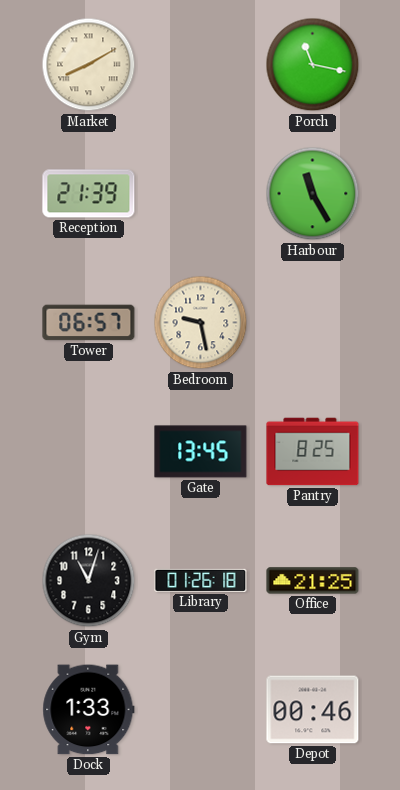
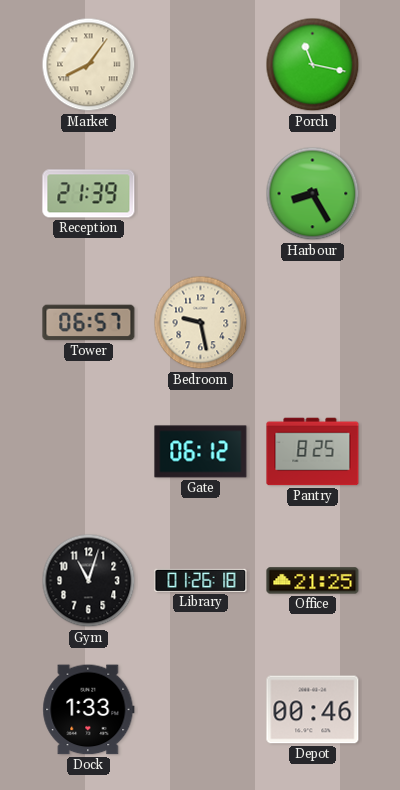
Market: 8:10 -> 8:06
Harbour: 11:25 -> 8:25
Gate: 13:45 -> 06:12
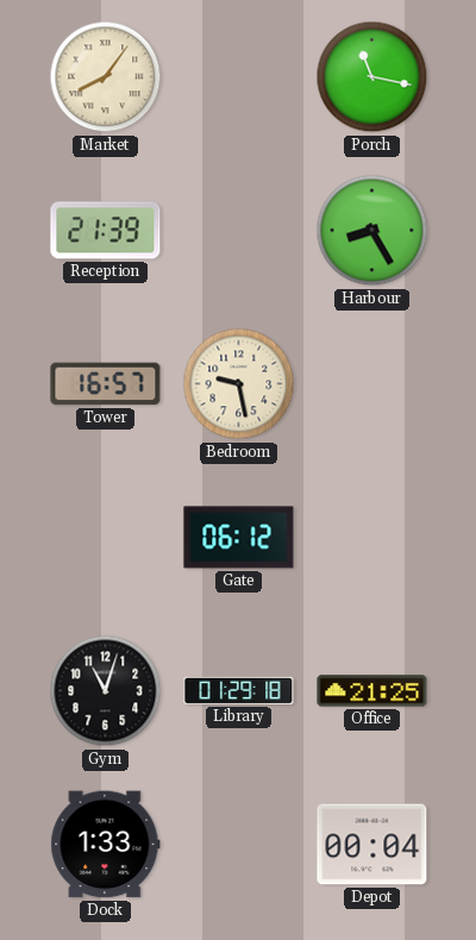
Tower: 06:57 -> 16:57
Pantry: 8:25 -> none
Library: 01:26 -> 01:29
Depot: 00:46 -> 00:04
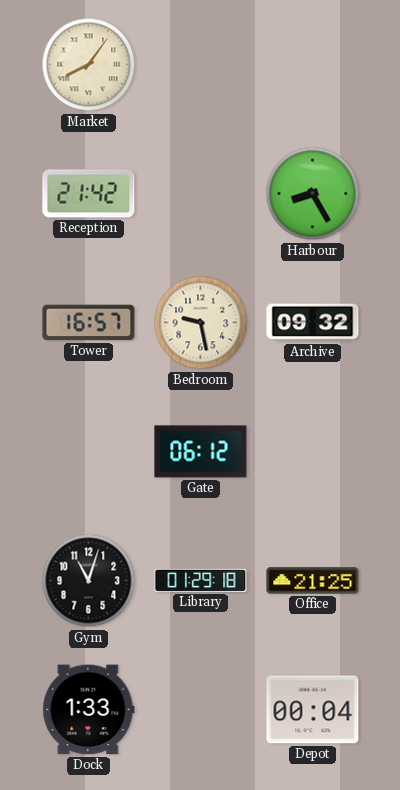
Porch: 11:17 -> none
Reception: 21:39 -> 21:42
Archive: none -> 09:32
